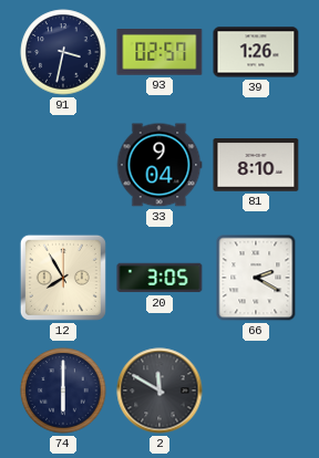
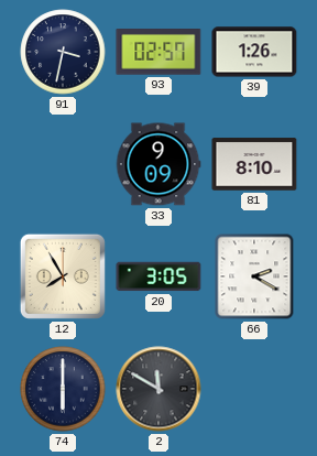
33: 9:04 -> 9:09
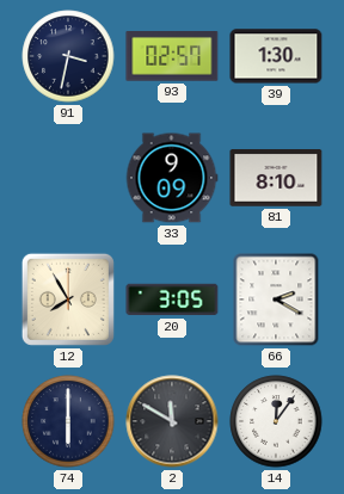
39: 1:26 -> 1:30
14: none -> 12:06
